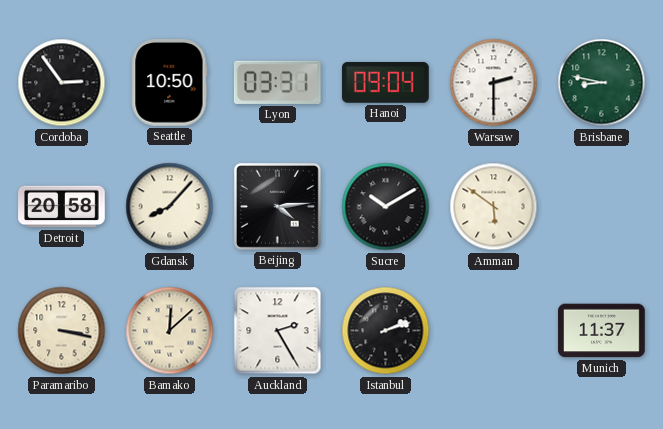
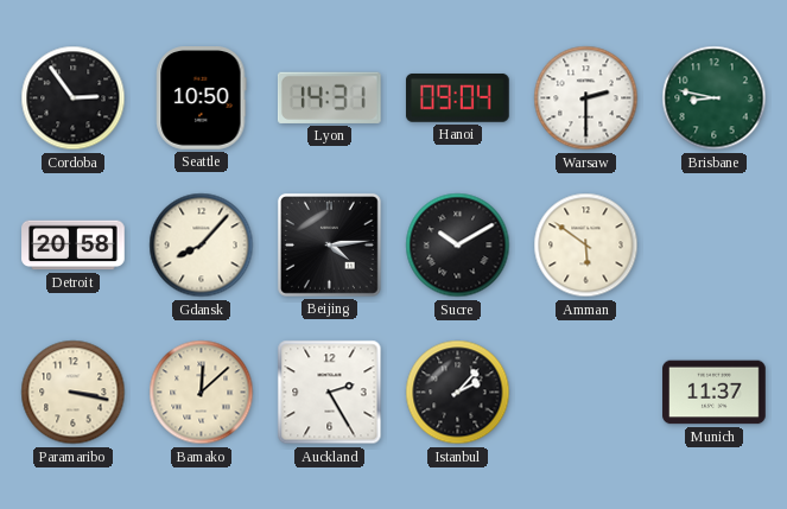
Lyon: 03:31 -> 14:31
Istanbul: 2:12 -> 2:07
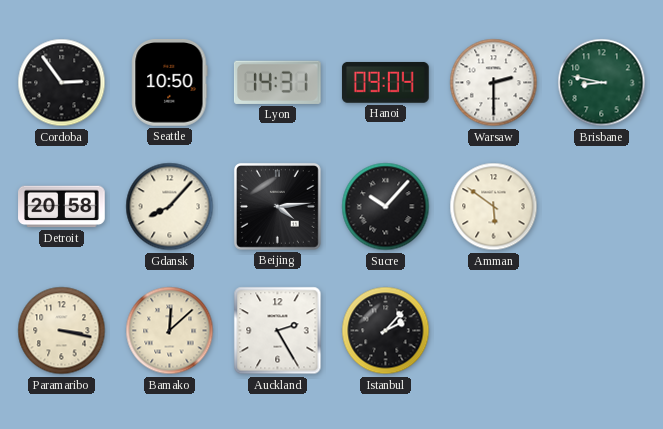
Sucre: 10:10 -> 10:07
Munich: 11:37 -> none
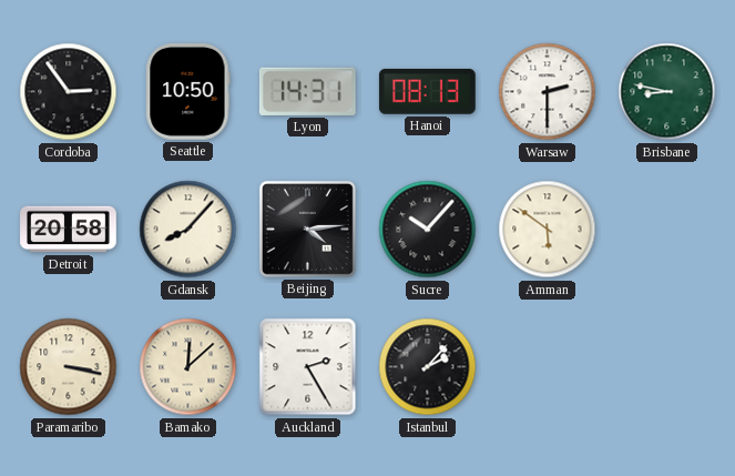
Hanoi: 09:04 -> 08:13
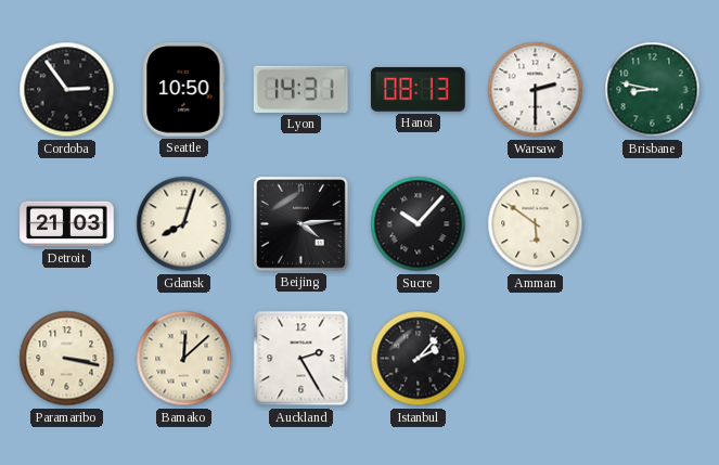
Detroit: 20:58 -> 21:03
Gdansk: 8:07 -> 8:03
